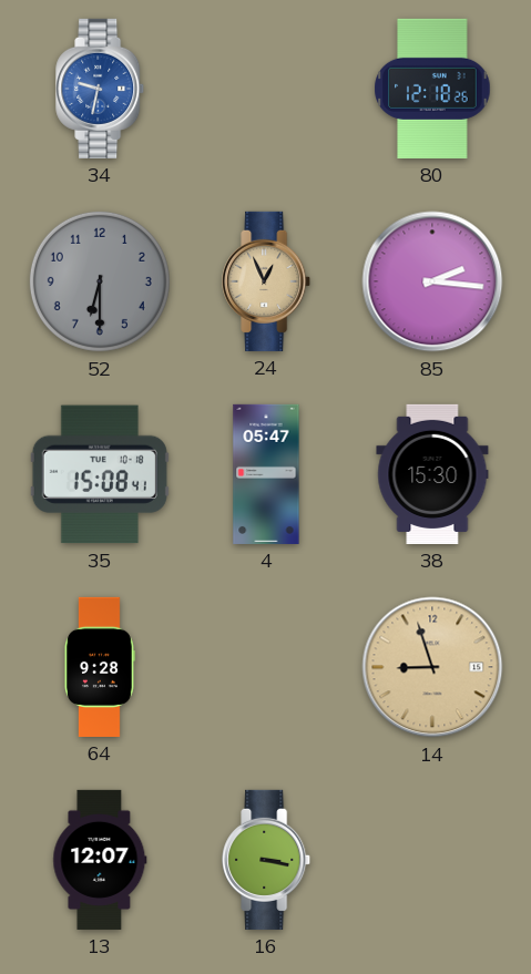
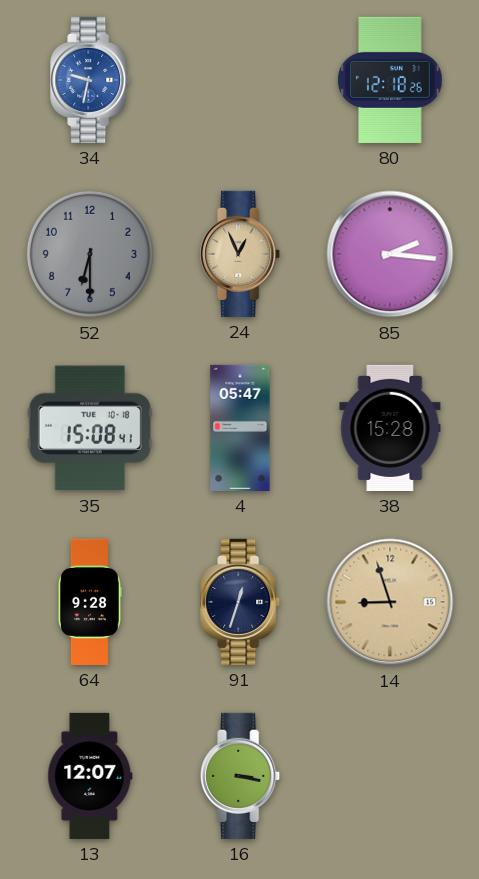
38: 15:30 -> 15:28
91: none -> 12:33
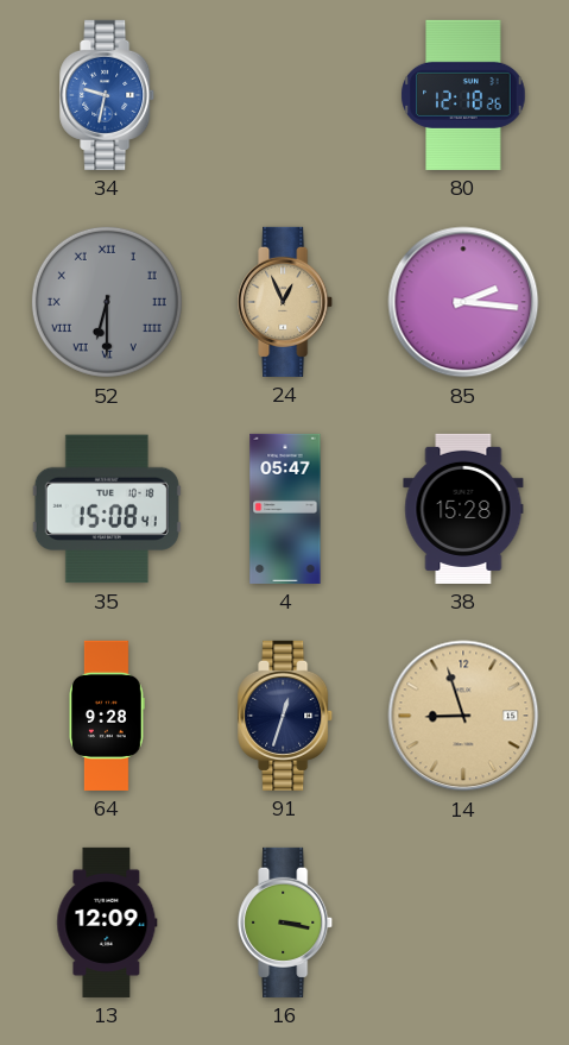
52 numerals: Arabic -> Roman
13: 12:07 -> 12:09
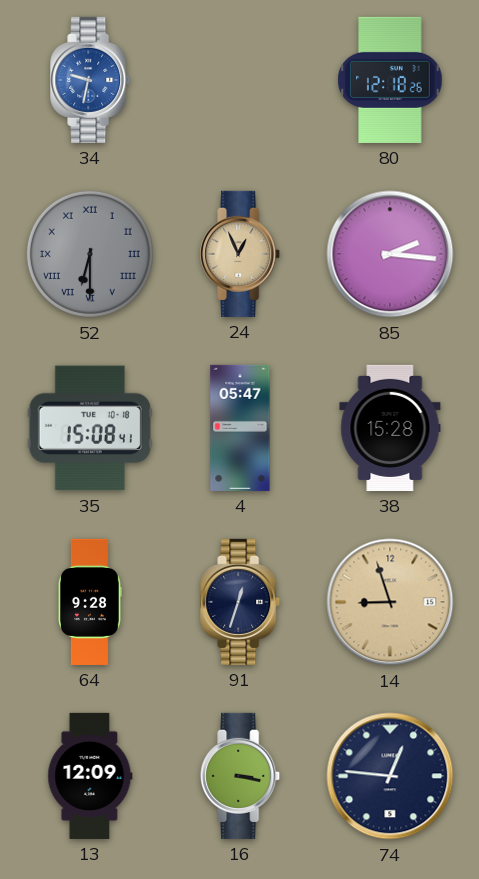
74: none -> 12:46
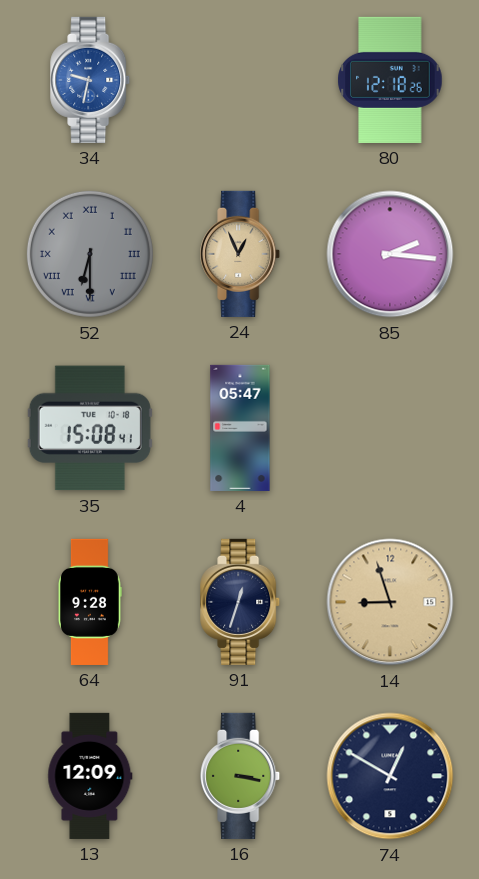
38: 15:28 -> none
74: 12:46 -> 12:50
